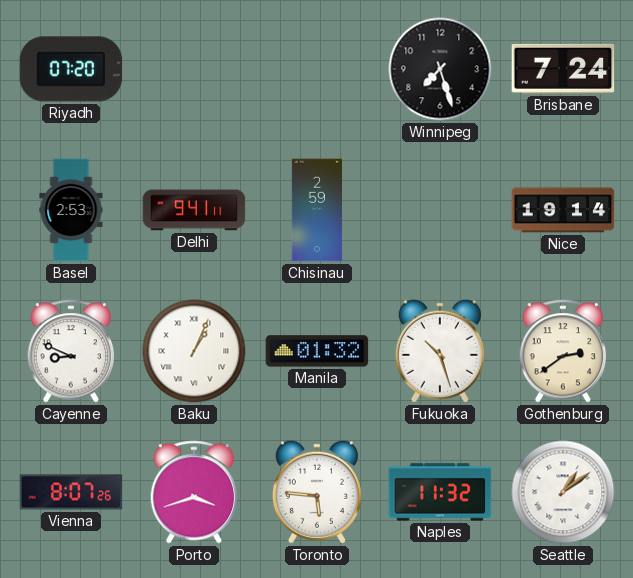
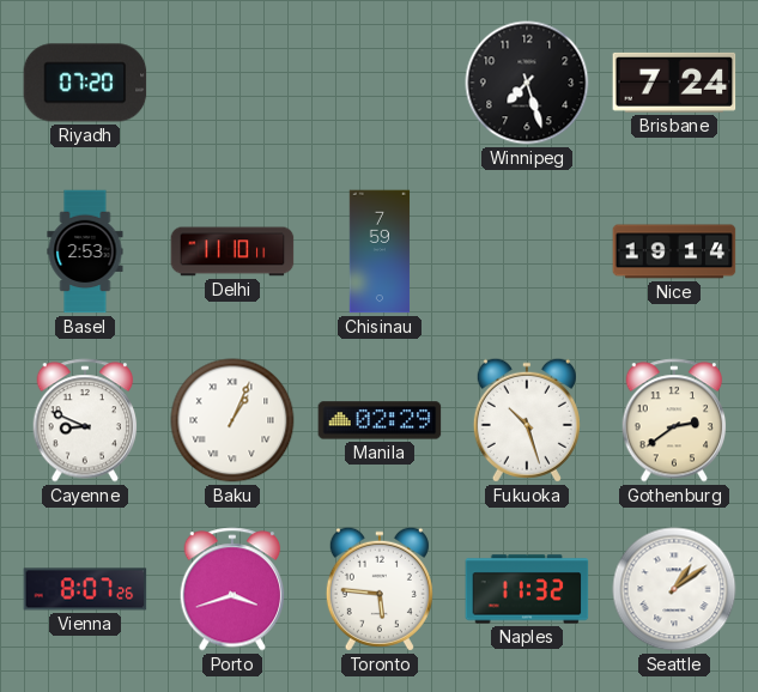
Delhi: 9:41 -> 11:10
Chisinau: 2:59 -> 7:59
Manila: 01:32 -> 02:29
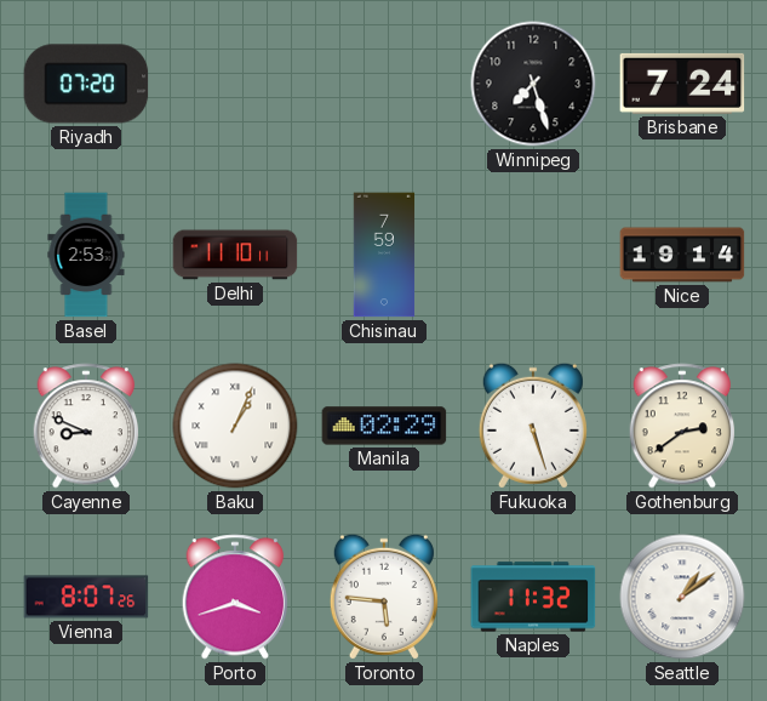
Fukuoka: 10:27 -> 5:27
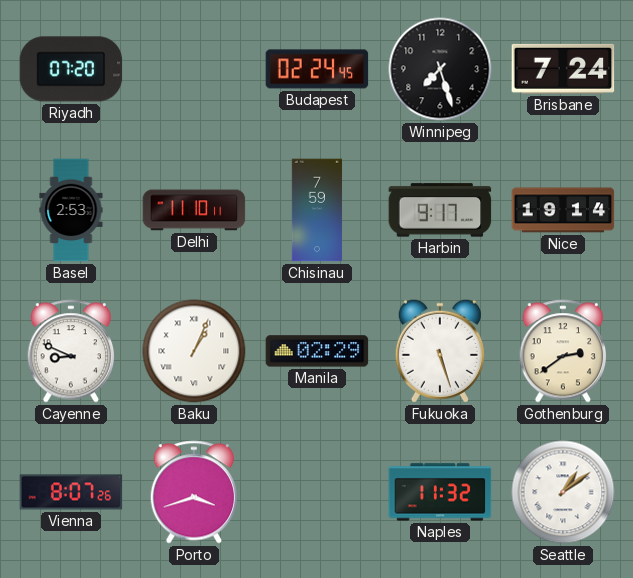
Budapest: none -> 02:24
Harbin: none -> 9:17
Toronto: 5:46 -> none
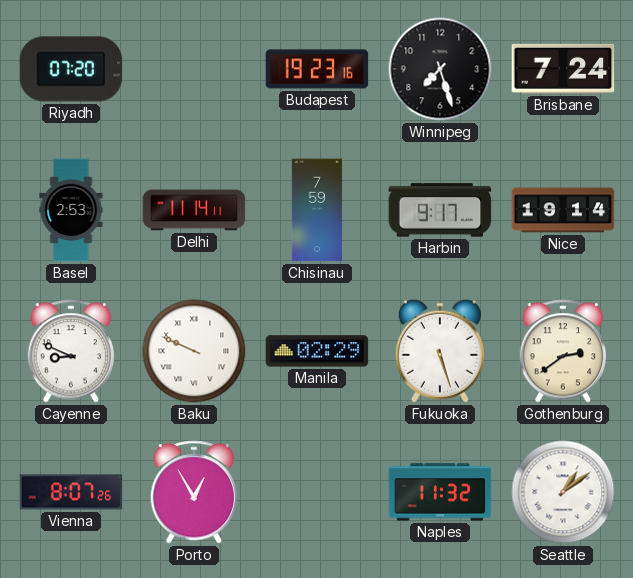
Budapest: 02:24 -> 19:23
Delhi: 11:10 -> 11:14
Baku: 1:04 -> 9:49
Porto: 3:42 -> 12:55
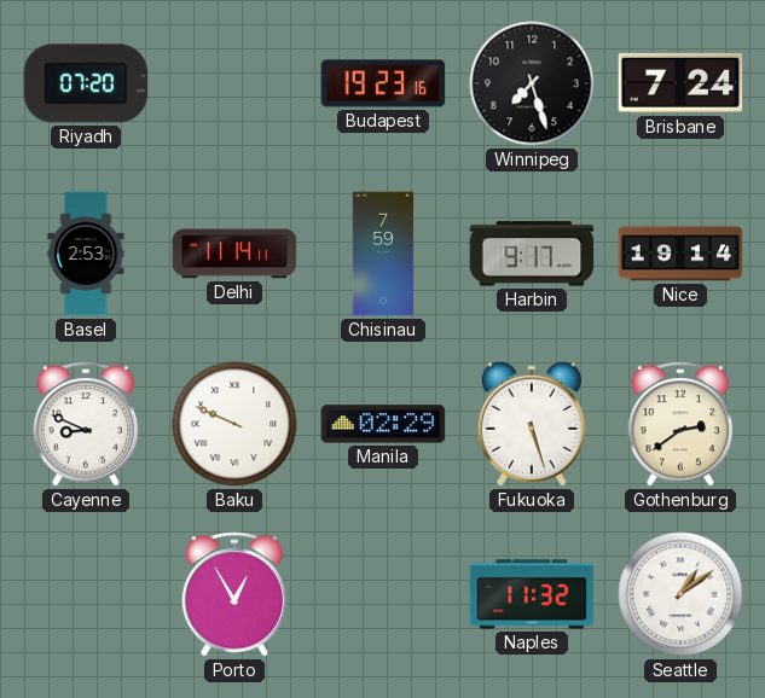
Vienna: 8:07 -> none
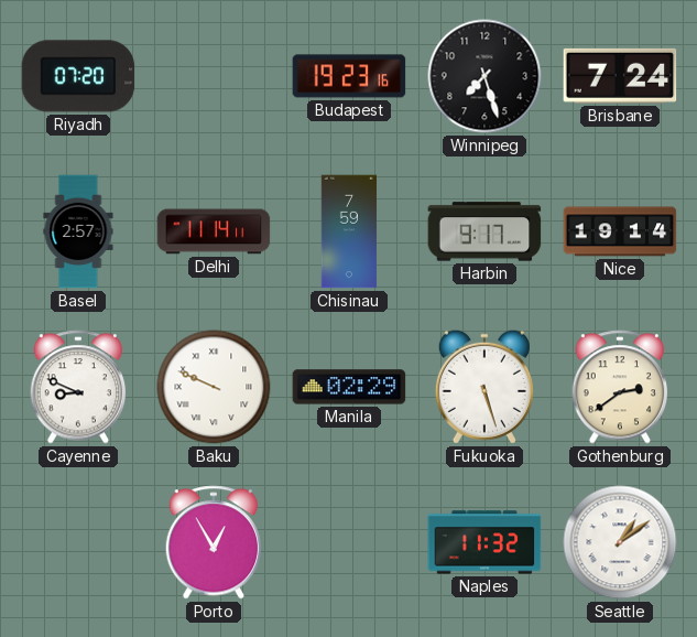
Basel: 2:53 -> 2:57
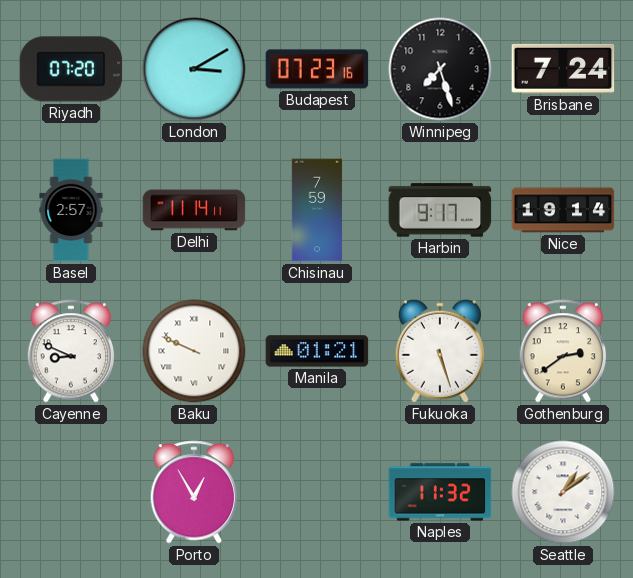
London: none -> 3:10
Budapest: 19:23 -> 07:23
Manila: 02:29 -> 01:21
